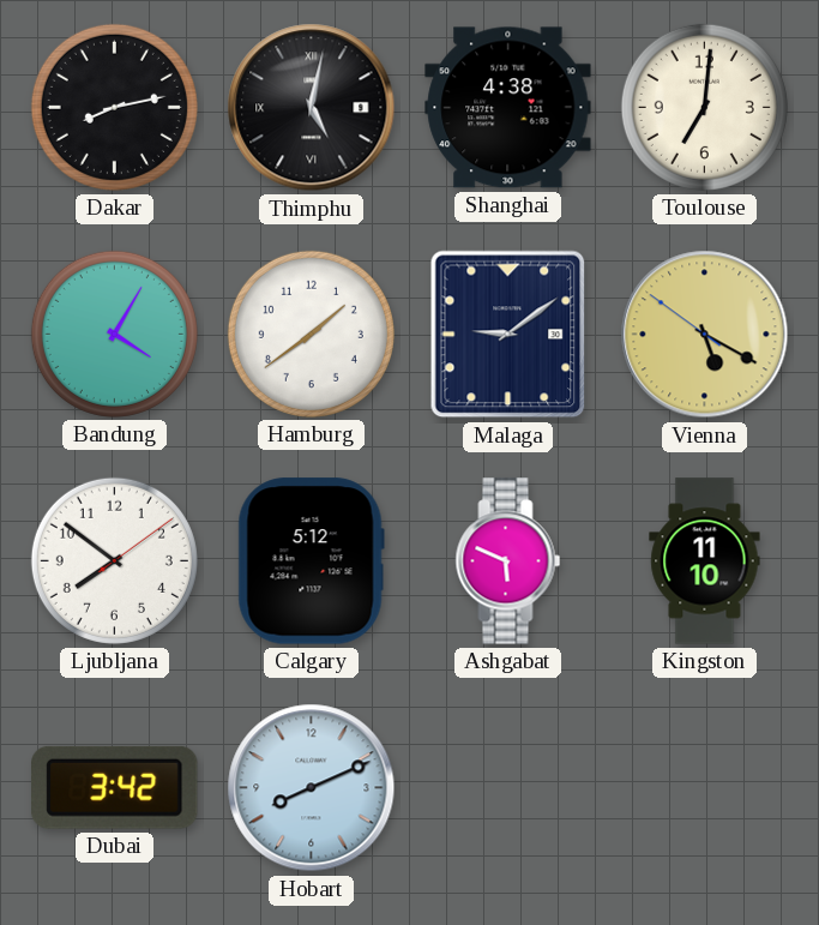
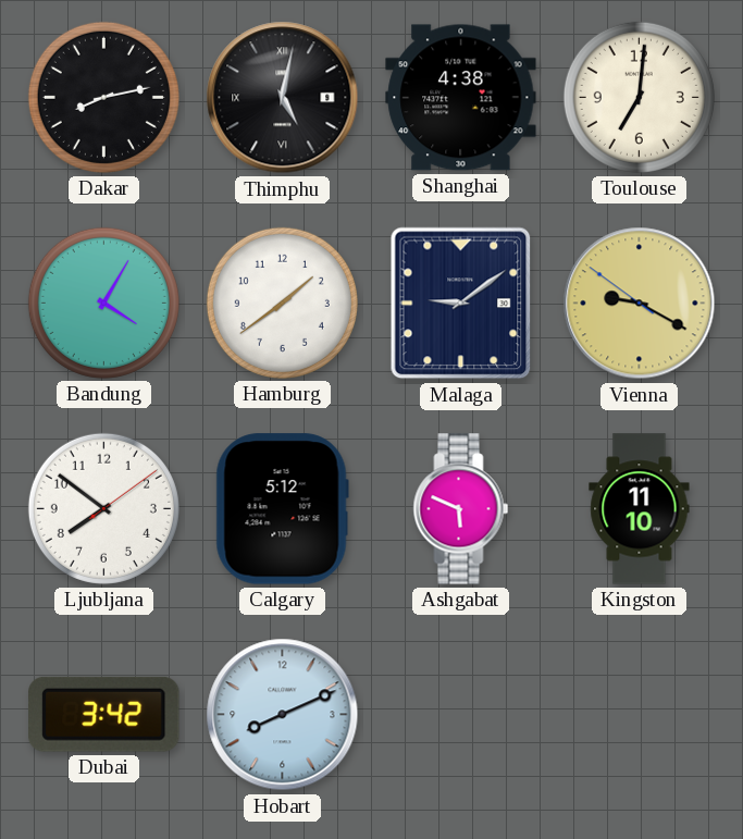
Vienna: 5:19 -> 9:19
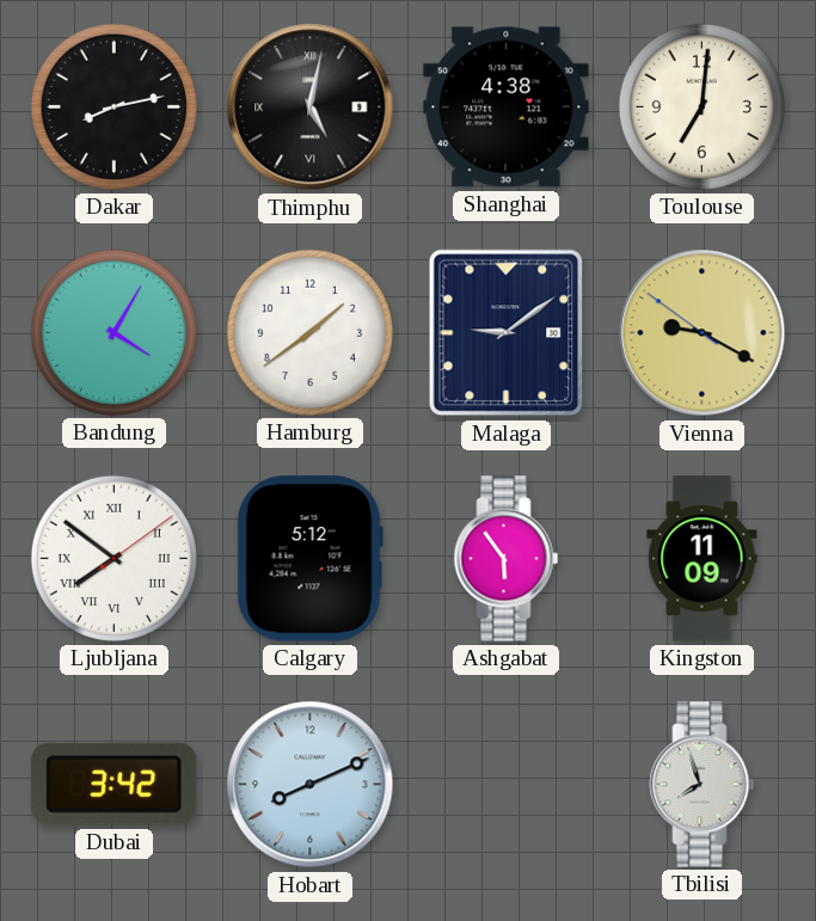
Ljubljana numerals: Arabic -> Roman
Ashgabat: 5:49 -> 5:54
Kingston: 11:10 -> 11:09
Tbilisi: none -> 7:57
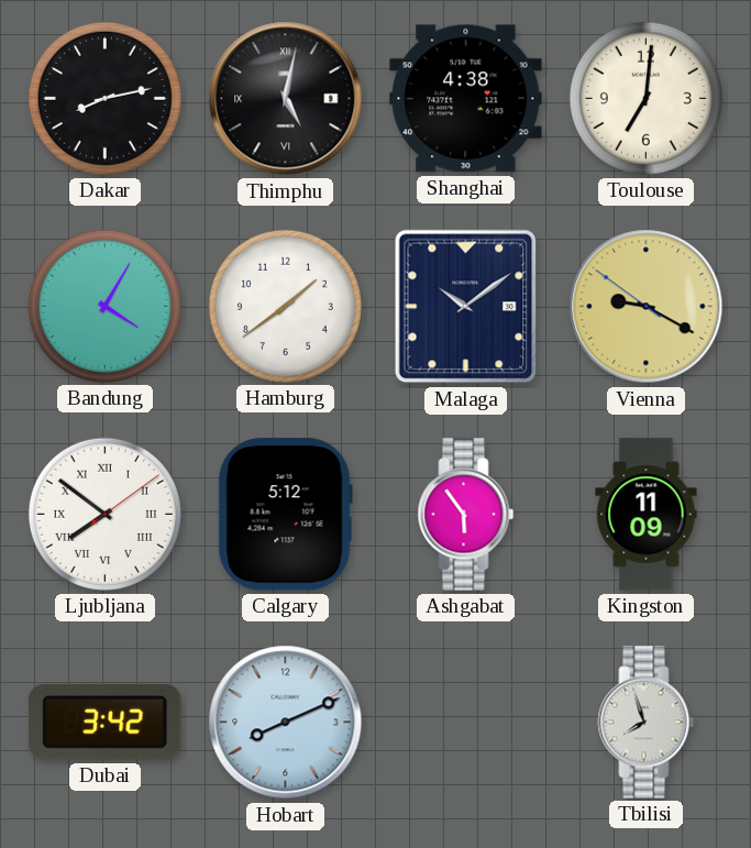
Malaga: 9:09 -> 10:09
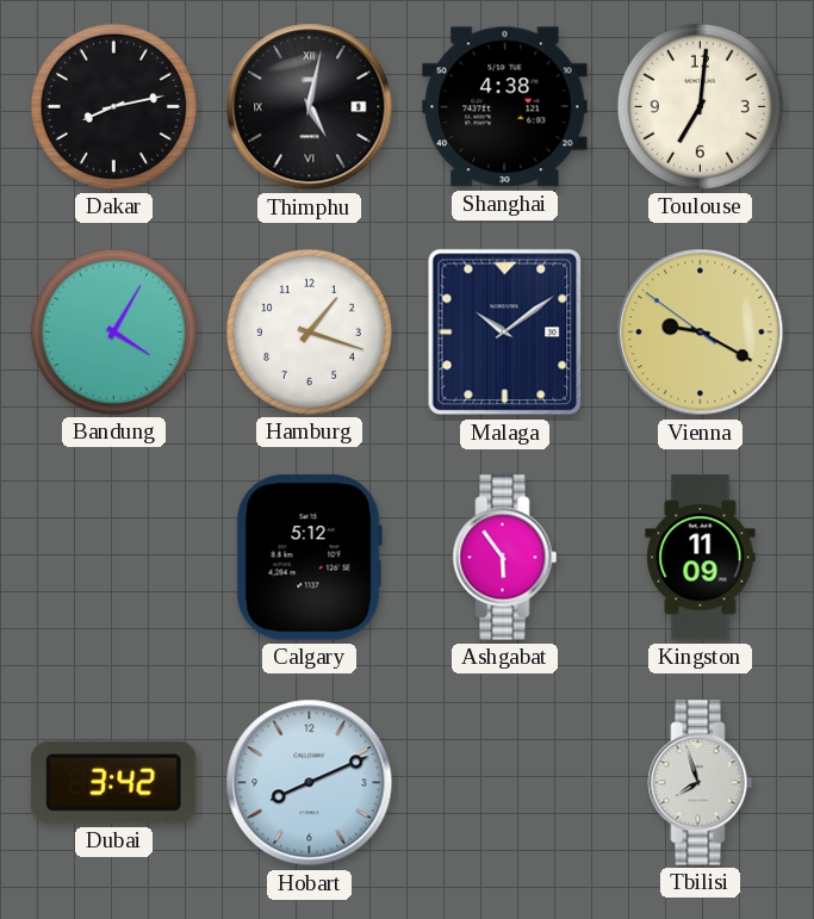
Hamburg: 1:39 -> 1:18
Ljubljana: 7:51 -> none
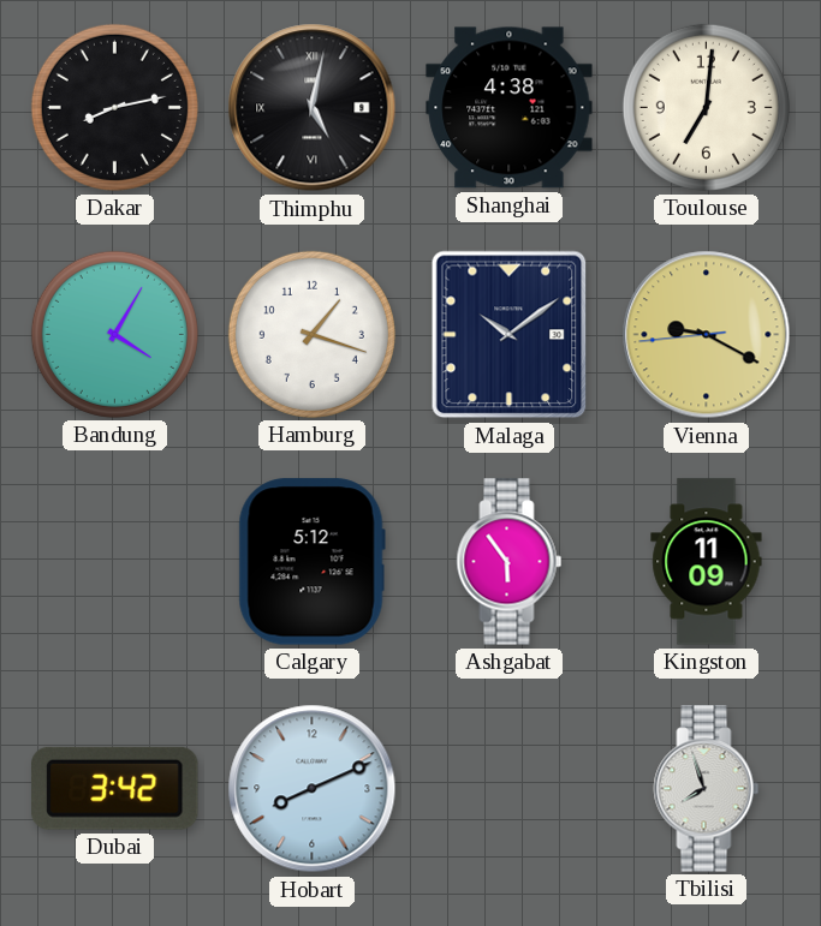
Vienna: 9:19:51 -> 9:19:44
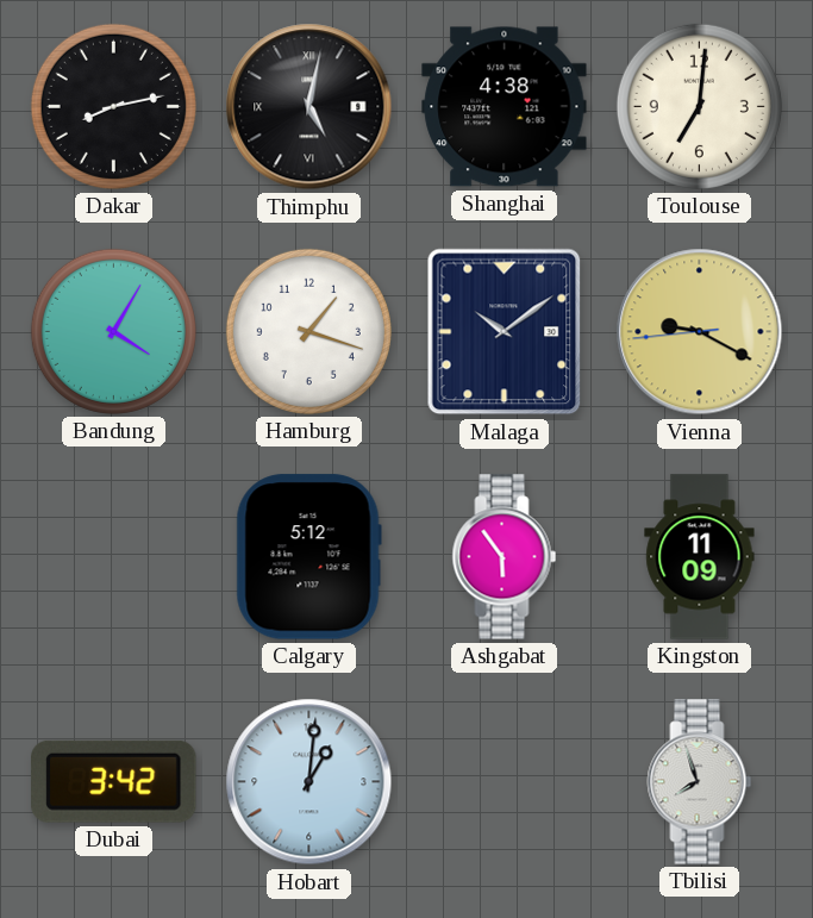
Hobart: 8:11 -> 1:01
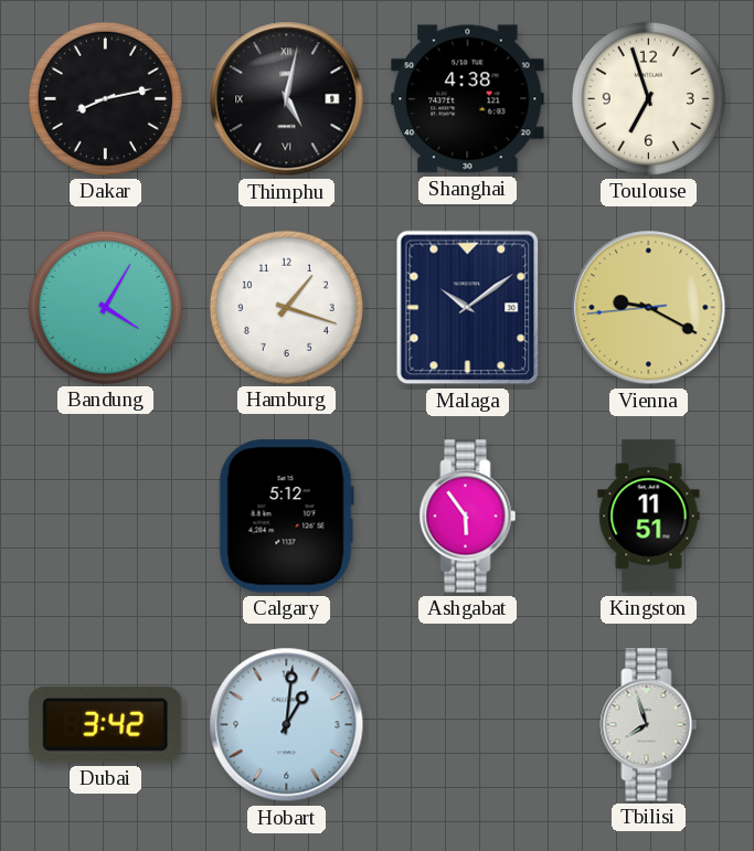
Toulouse: 7:01 -> 6:57
Kingston: 11:09 -> 11:51
